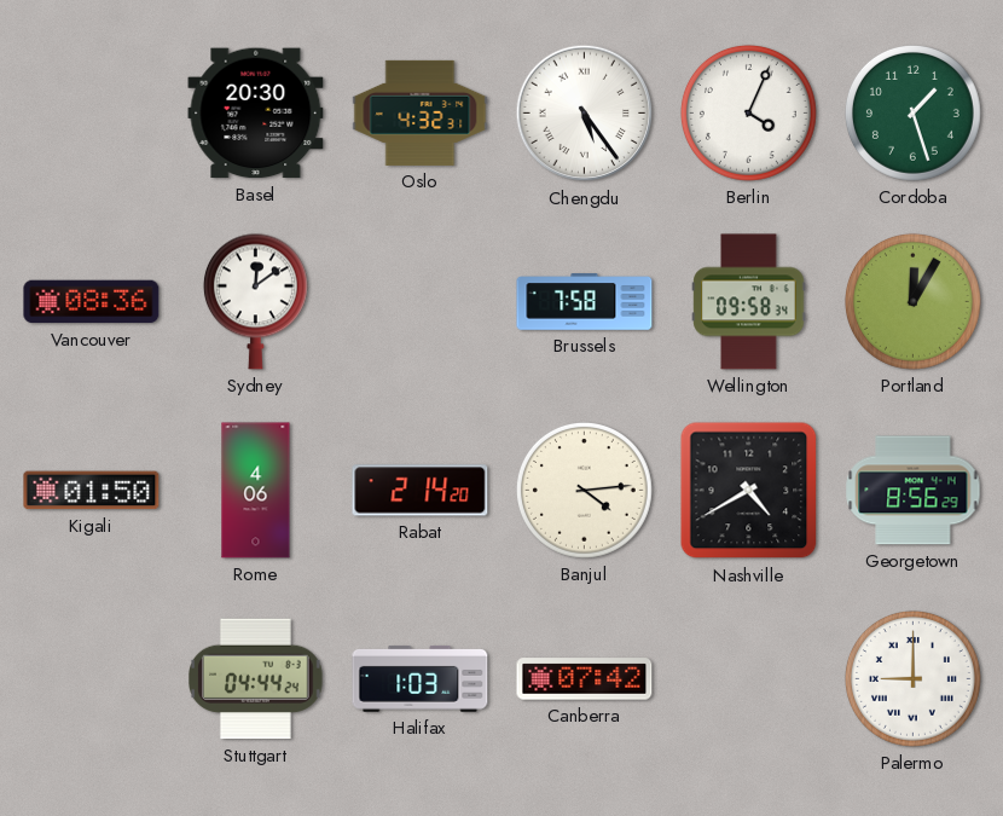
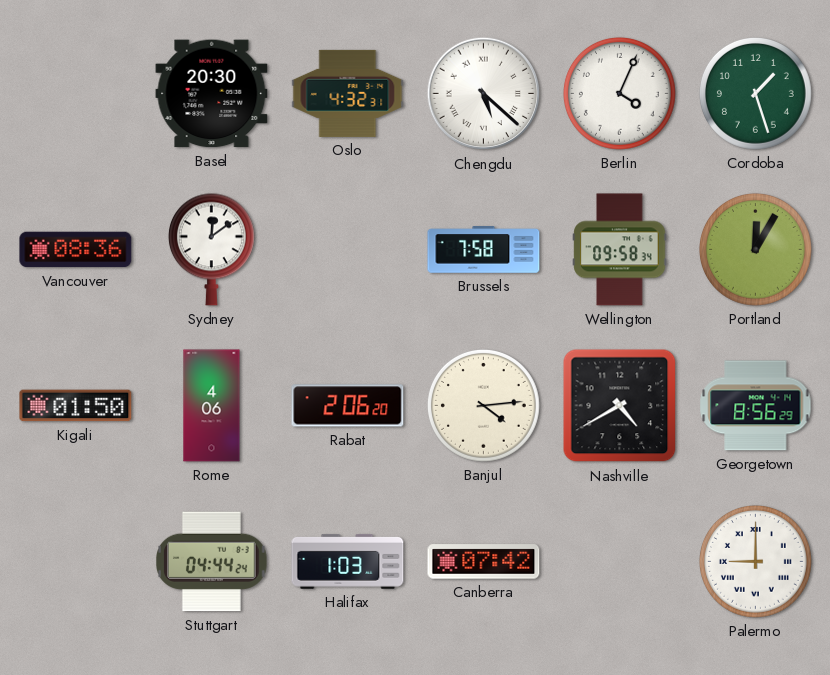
Chengdu: 5:24 -> 5:22
Rabat: 2:14 -> 2:06
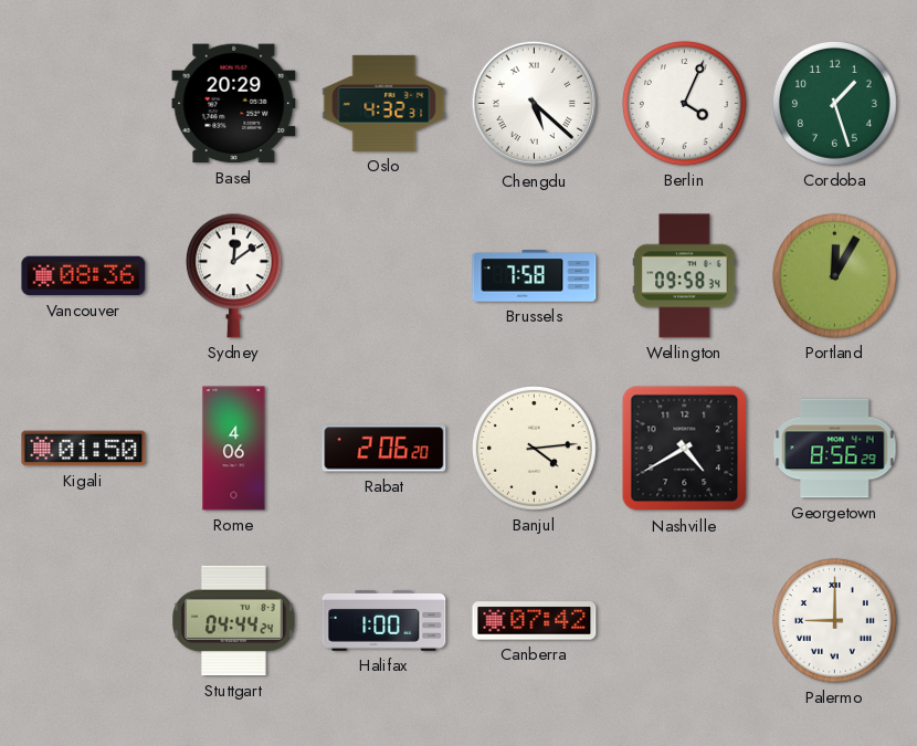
Basel: 20:30 -> 20:29
Halifax: 1:03 -> 1:00
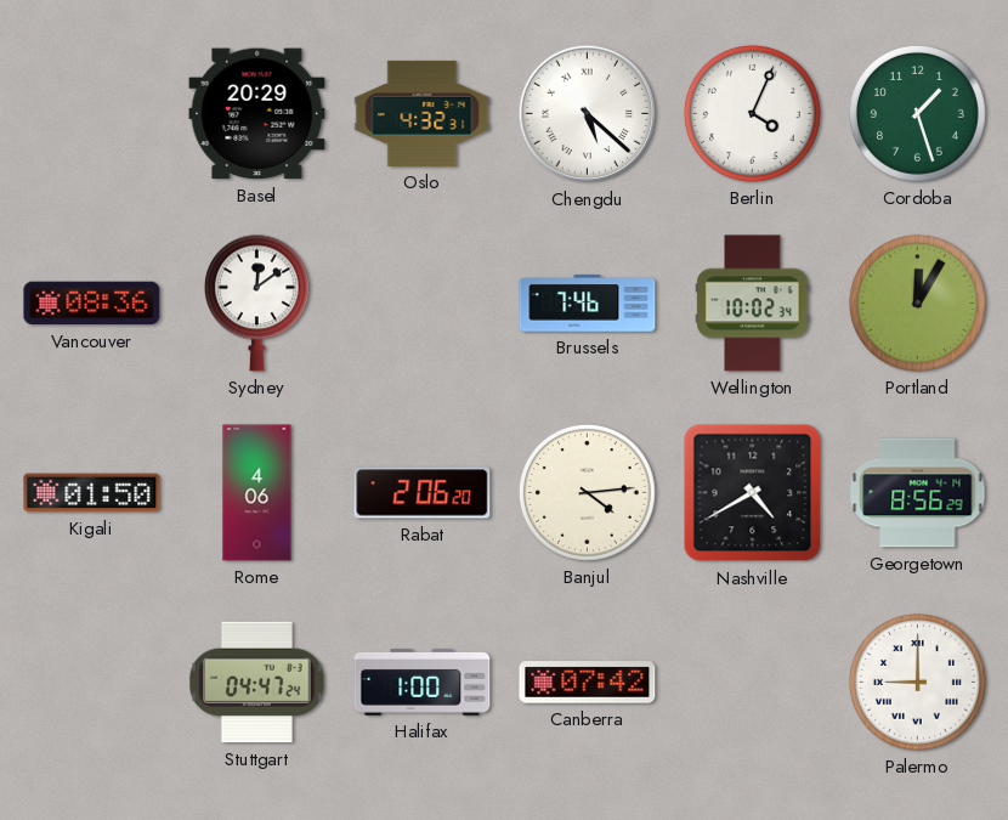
Brussels: 7:58 -> 7:46
Wellington: 09:58 -> 10:02
Stuttgart: 04:44 -> 04:47
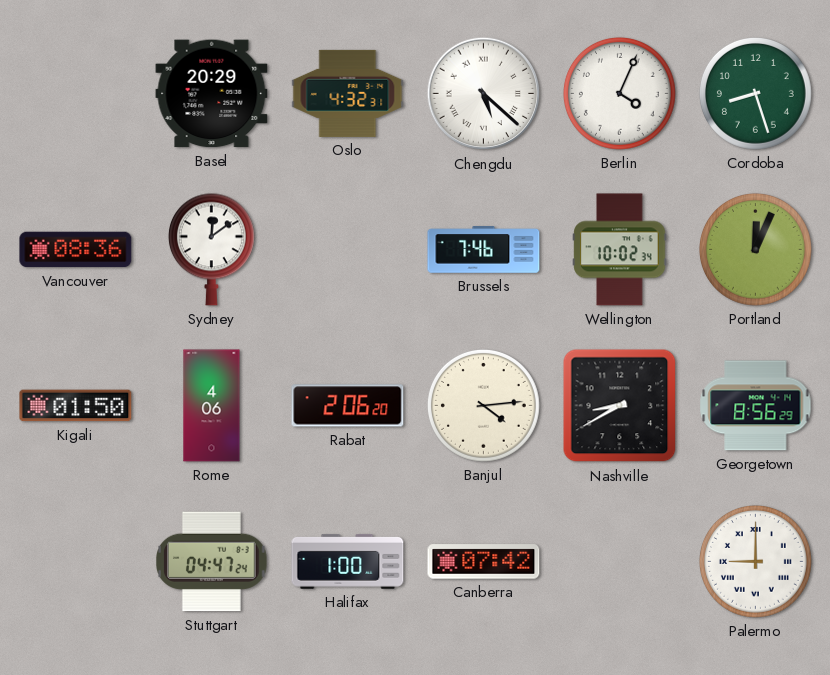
Cordoba: 1:27 -> 8:27
Portland: 12:05 -> 12:04
Nashville: 4:40 -> 8:40
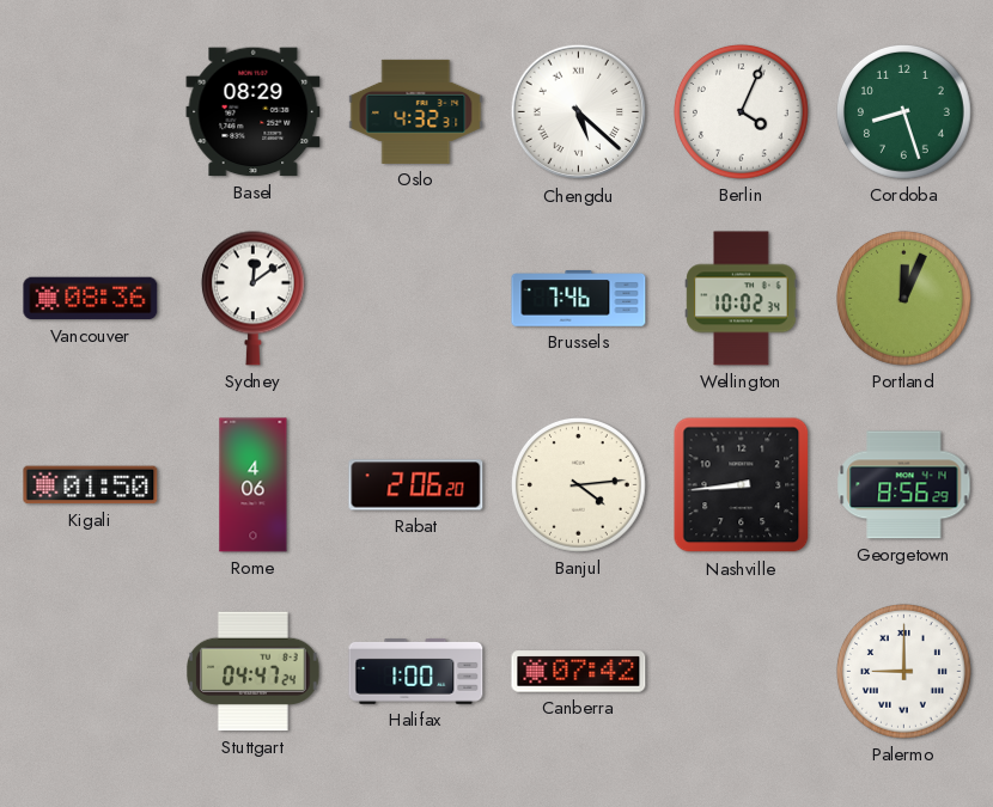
Basel: 20:29 -> 08:29
Nashville: 8:40 -> 8:44
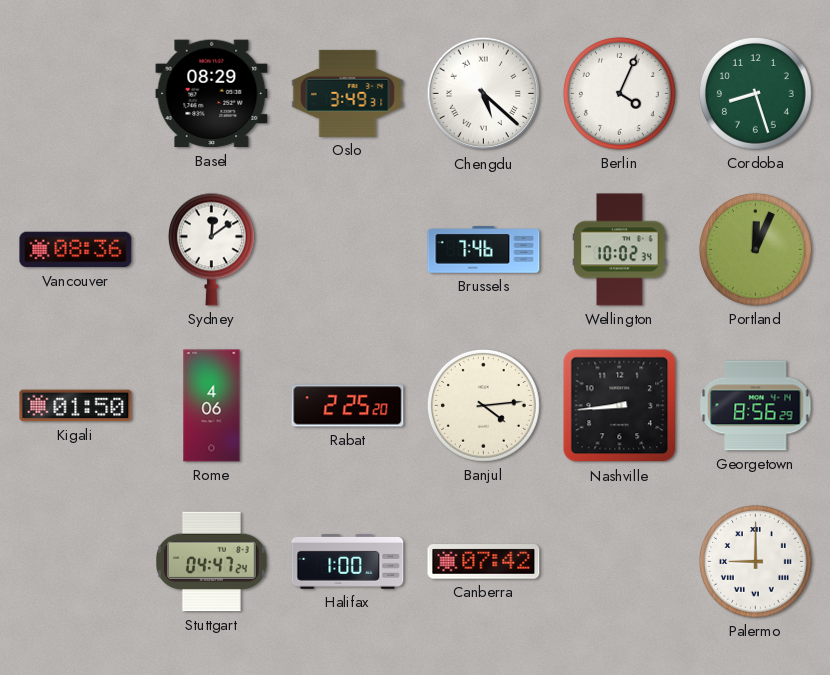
Oslo: 4:32 -> 3:49
Rabat: 2:06 -> 2:25
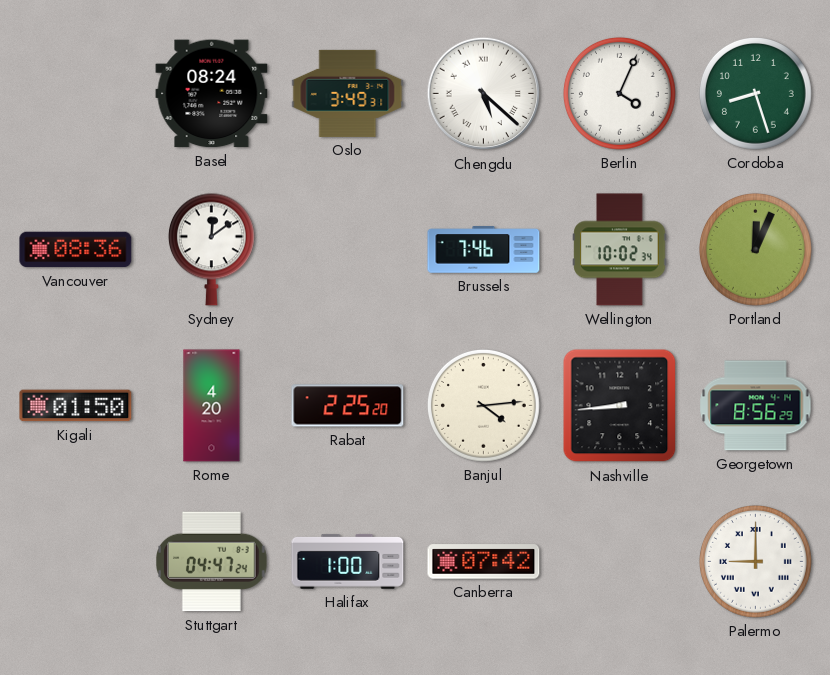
Basel: 08:29 -> 08:24
Rome: 4:06 -> 4:20
